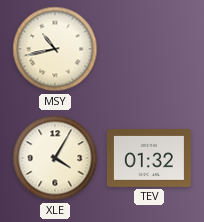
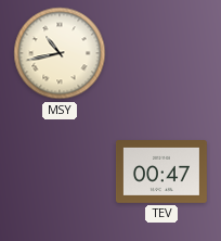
XLE: 4:05 -> none
TEV: 01:32 -> 00:47
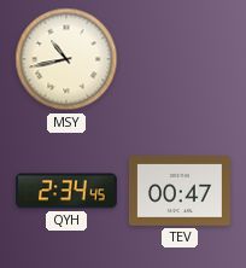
QYH: none -> 2:34
